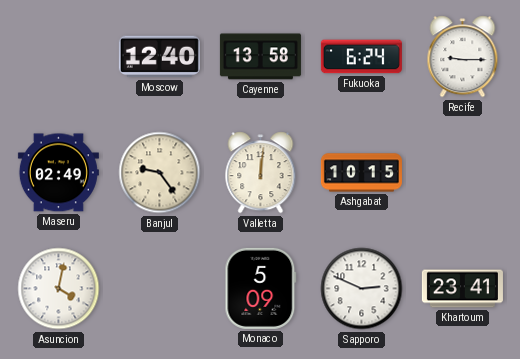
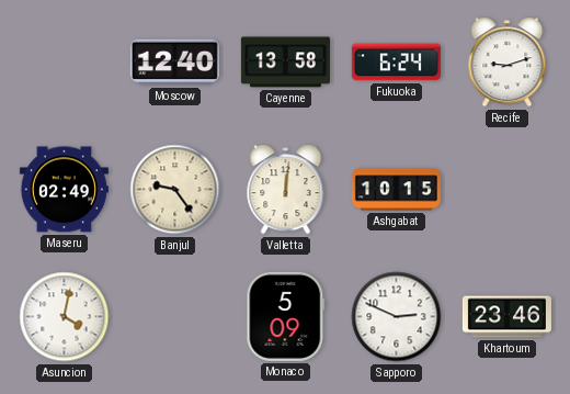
Recife: 9:15 -> 9:12
Khartoum: 23:41 -> 23:46
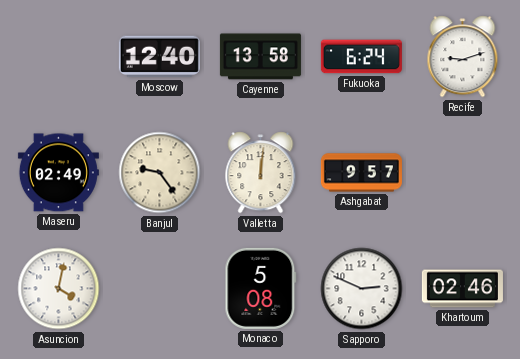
Ashgabat: 10:15 -> 9:57
Monaco: 5:09 -> 5:08
Khartoum: 23:46 -> 02:46
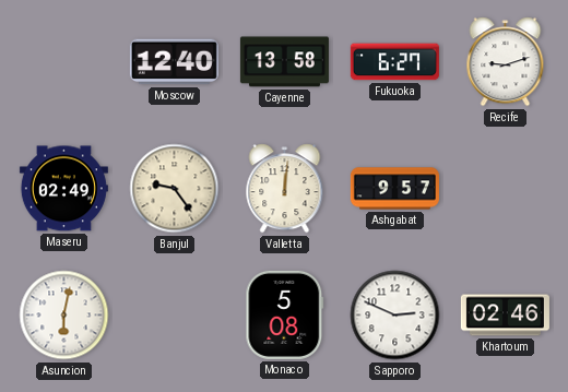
Fukuoka: 6:24 -> 6:27
Asuncion: 4:02 -> 6:02
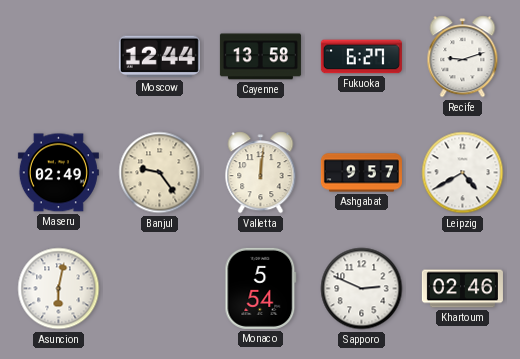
Moscow: 12:40 -> 12:44
Leipzig: none -> 4:40
Monaco: 5:08 -> 5:54
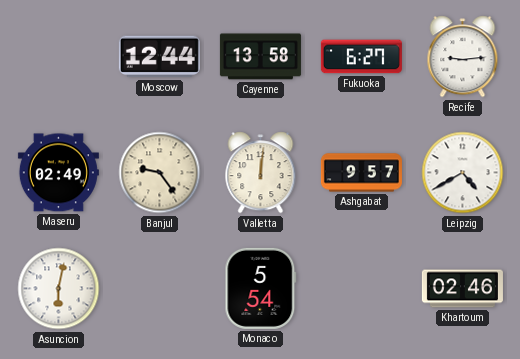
Recife: 9:12 -> 9:14
Sapporo: 2:49 -> none
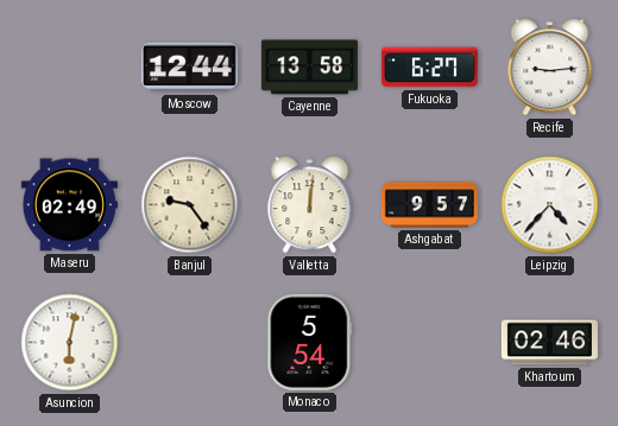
Leipzig: 4:40 -> 4:37
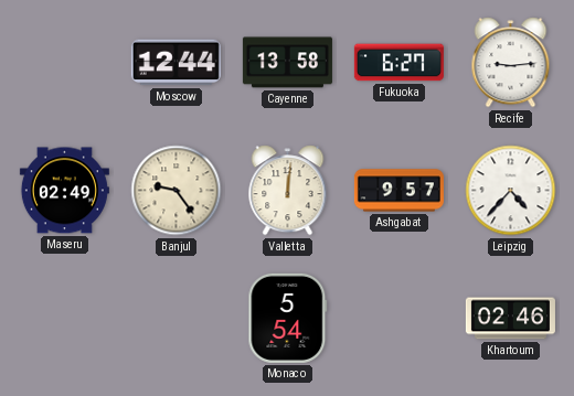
Asuncion: 6:02 -> none
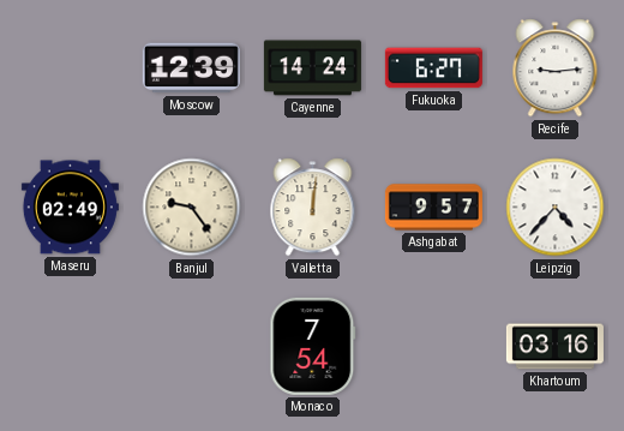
Moscow: 12:44 -> 12:39
Cayenne: 13:58 -> 14:24
Monaco: 5:54 -> 7:54
Khartoum: 02:46 -> 03:16
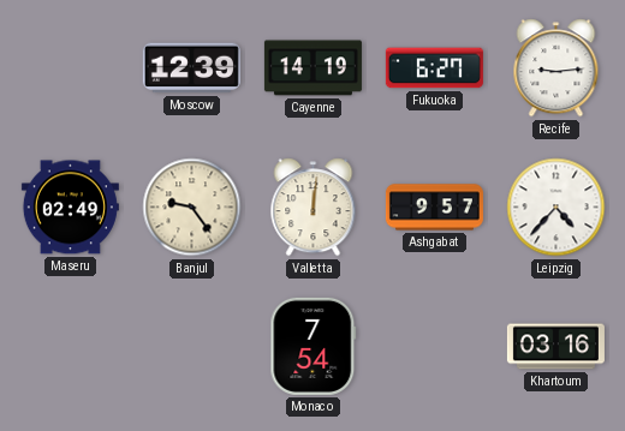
Cayenne: 14:24 -> 14:19
